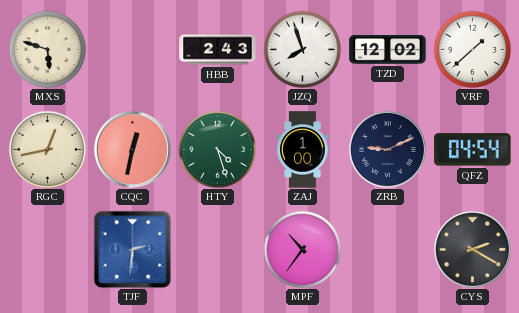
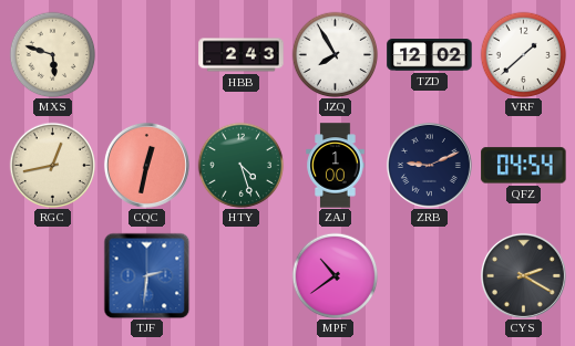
JZQ: 7:57 -> 7:55
MPF: 10:36 -> 10:39
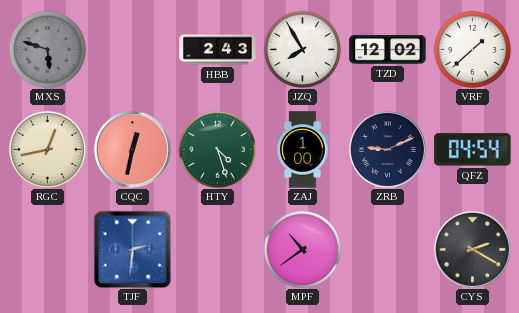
MXS dial: cream -> grey
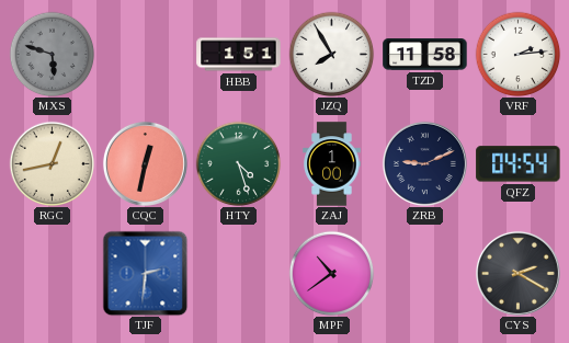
HBB: 2:43 -> 1:51
TZD: 12:02 -> 11:58
VRF: 1:38 -> 2:14
